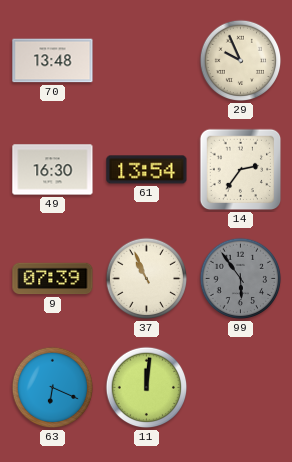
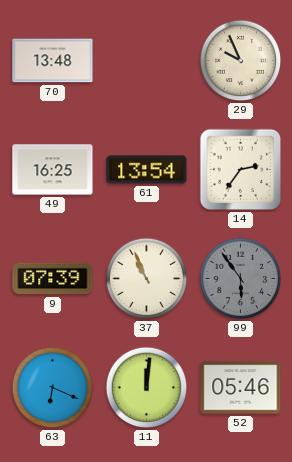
49: 16:30 -> 16:25
52: none -> 05:46
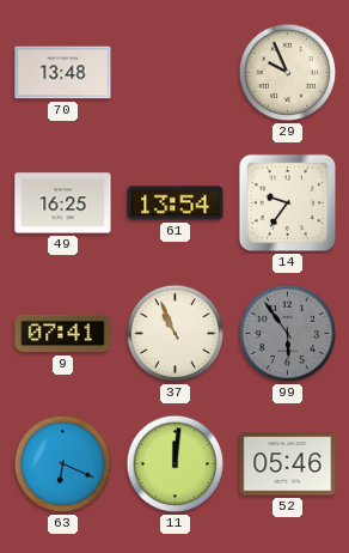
14: 2:36 -> 9:36
9: 07:39 -> 07:41
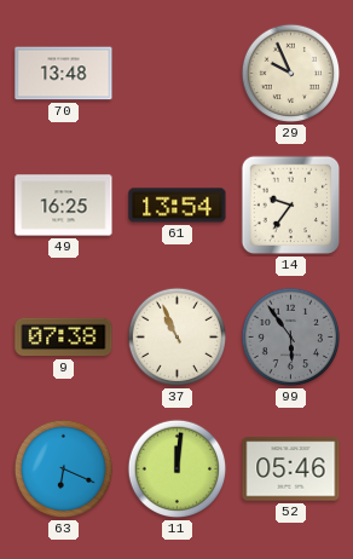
9: 07:41 -> 07:38
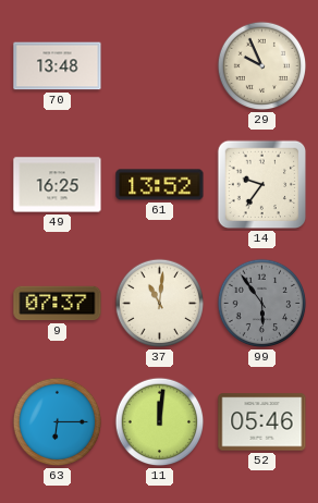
61: 13:54 -> 13:52
9: 07:38 -> 07:37
37: 10:56 -> 11:01
63: 6:19 -> 6:15
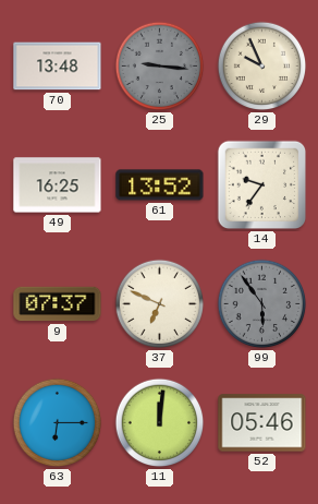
25: none -> 9:16
37: 11:01 -> 6:49
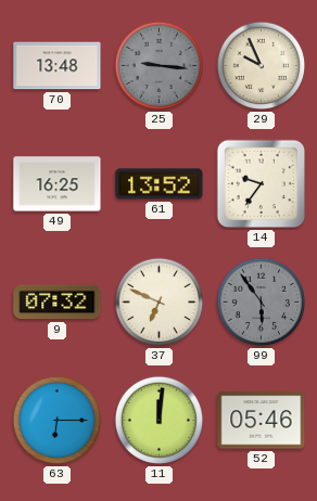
9: 07:37 -> 07:32
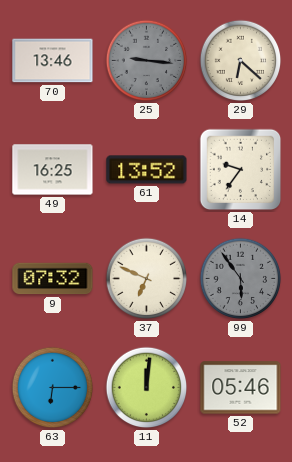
70: 13:48 -> 13:46
29: 9:56 -> 6:22
